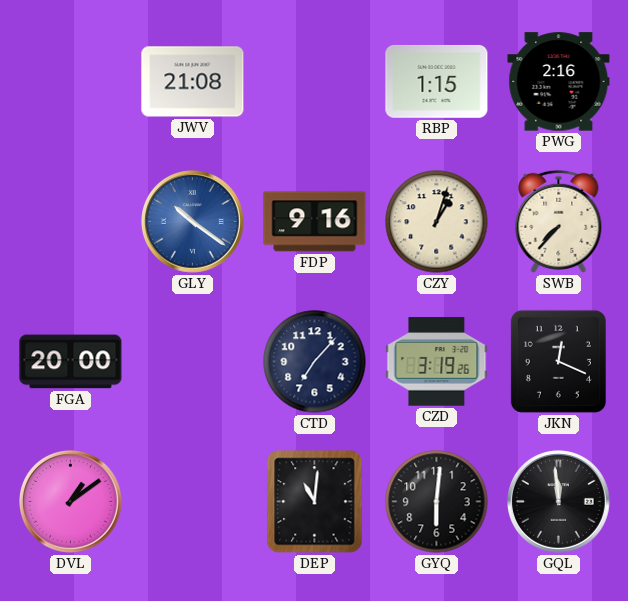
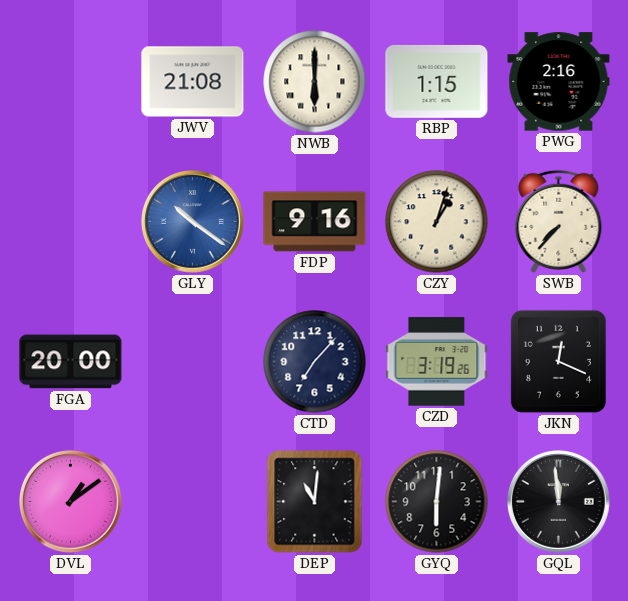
NWB: none -> 6:00
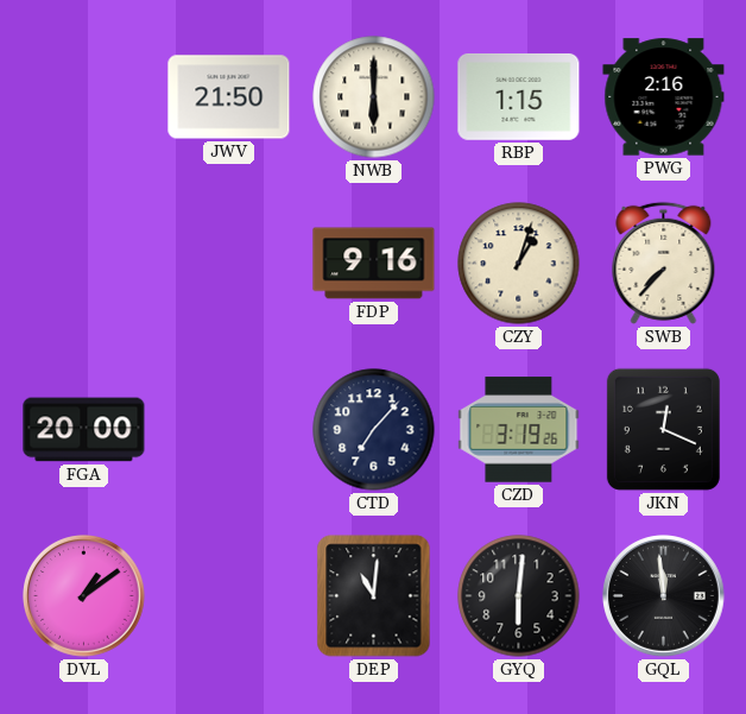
JWV: 21:08 -> 21:50
GLY: 10:21 -> none
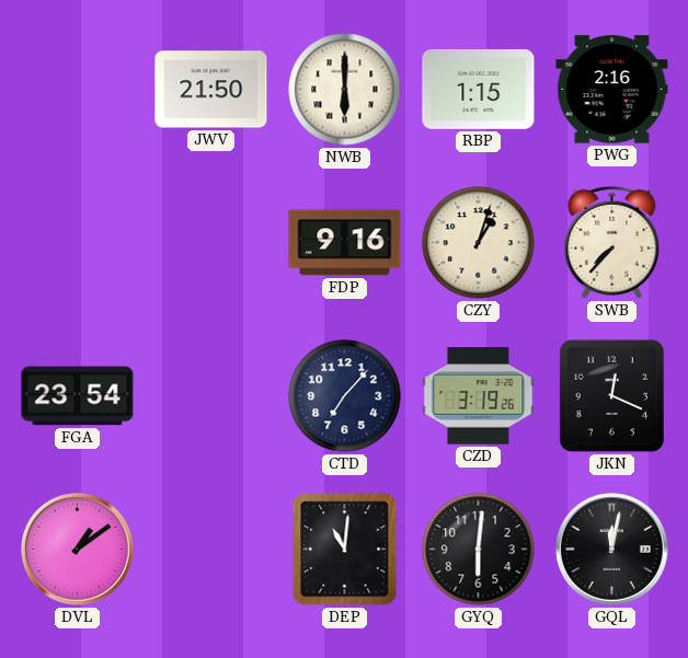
FGA: 20:00 -> 23:54
GQL: 11:59 -> 12:02
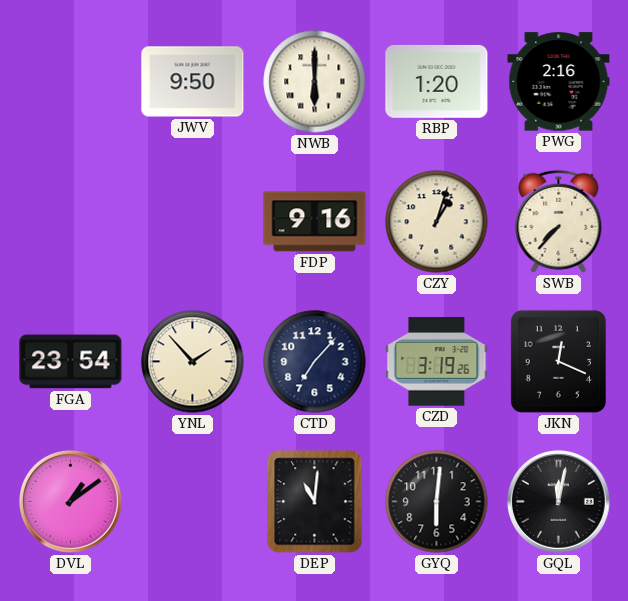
JWV: 21:50 -> 9:50
RBP: 1:15 -> 1:20
YNL: none -> 1:53
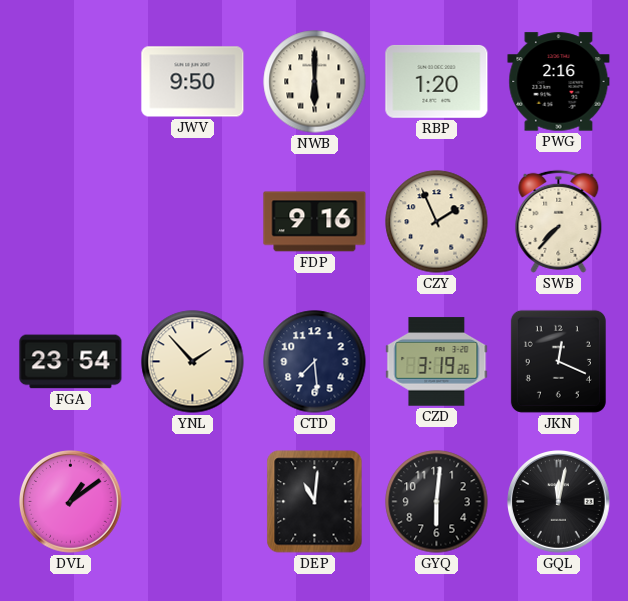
CZY: 1:03 -> 1:56
CTD: 7:07 -> 7:29
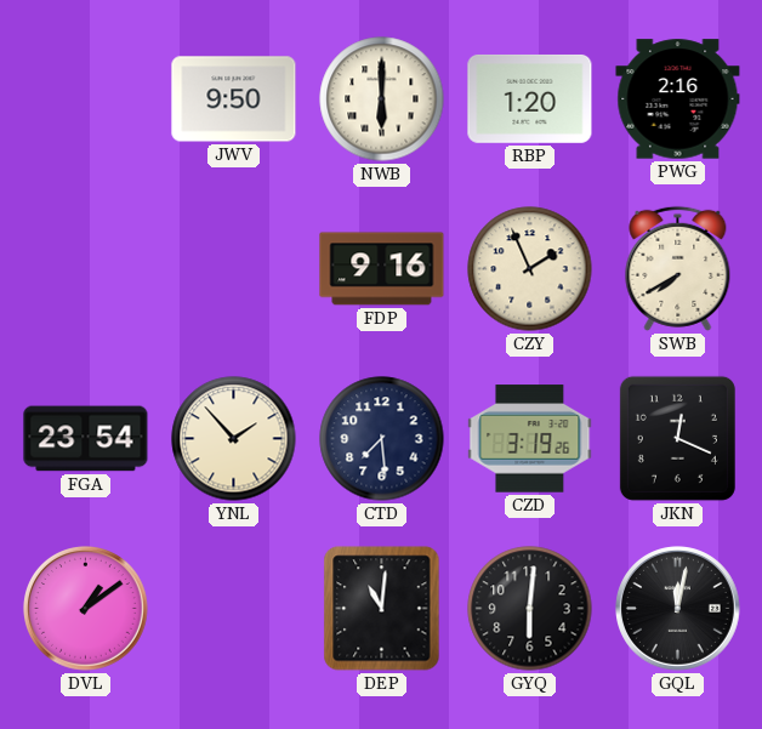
SWB: 7:37 -> 7:40
